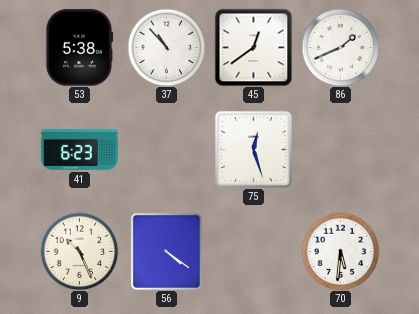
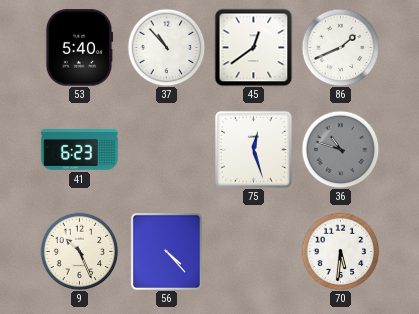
53: 5:38 -> 5:40
36: none -> 10:48
56: 4:21 -> 4:23
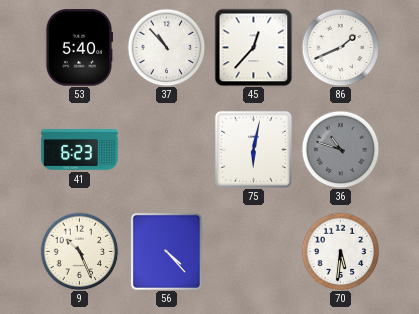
45: 12:39 -> 12:37
75: 12:27 -> 6:02
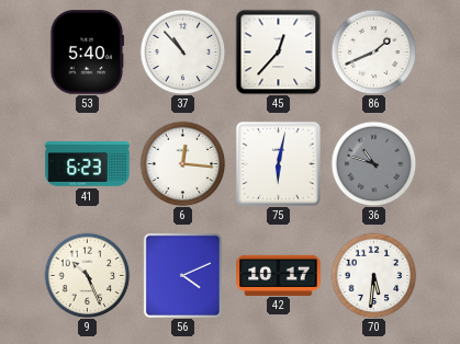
6: none -> 12:16
56: 4:23 -> 4:11
42: none -> 10:17
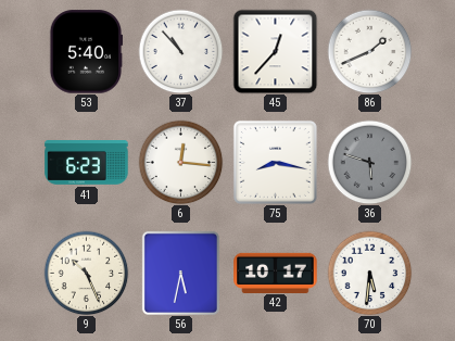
75: 6:02 -> 8:17
36: 10:48 -> 5:48
56: 4:11 -> 5:32
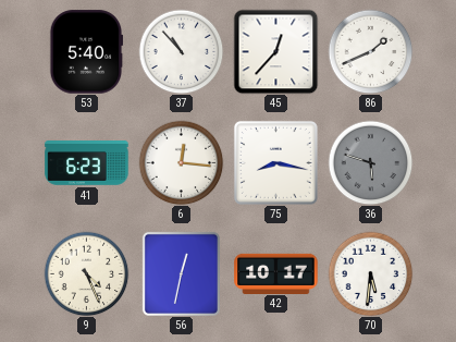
9: 10:26 -> 4:26
56: 5:32 -> 12:32
